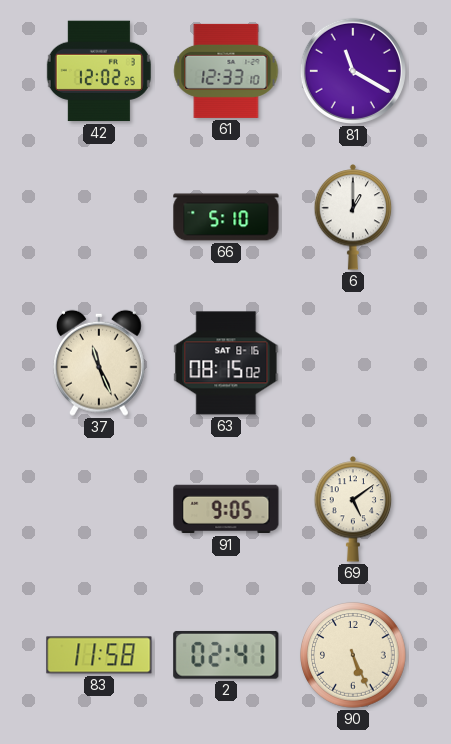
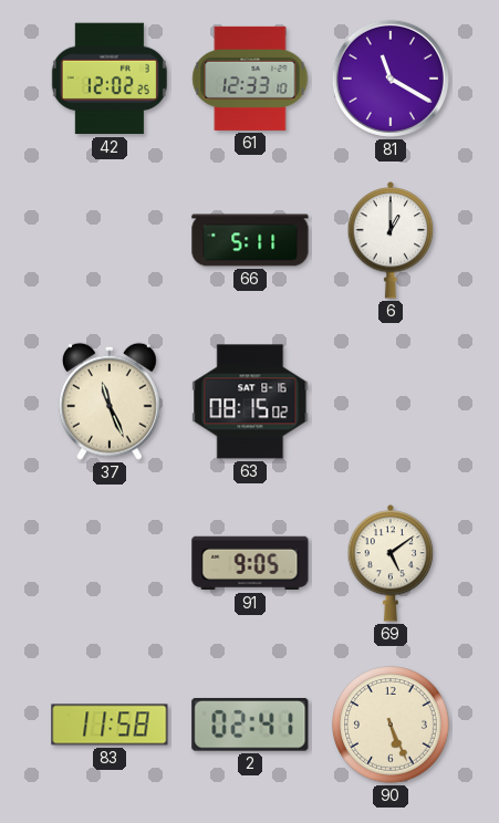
66: 5:10 -> 5:11
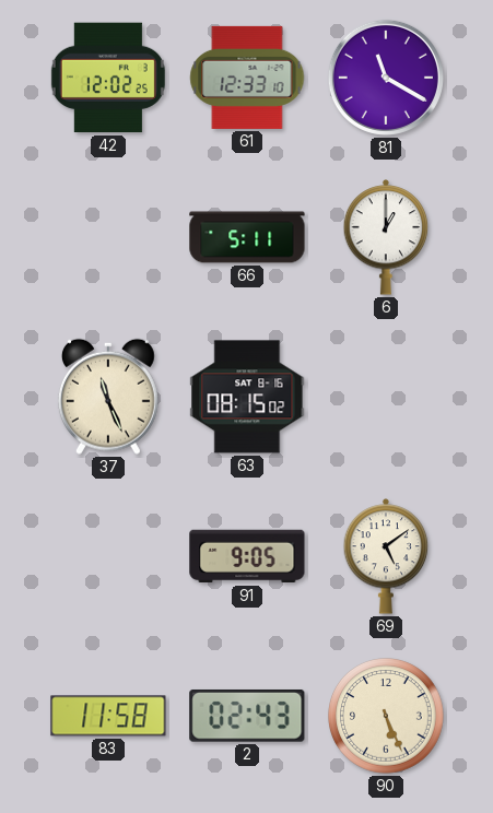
2: 02:41 -> 02:43
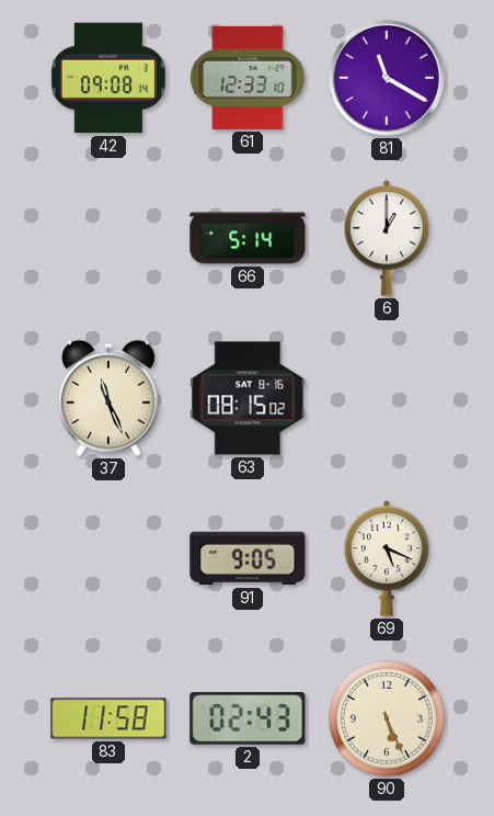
42: 12:02 -> 09:08
66: 5:11 -> 5:14
69: 5:09 -> 5:19
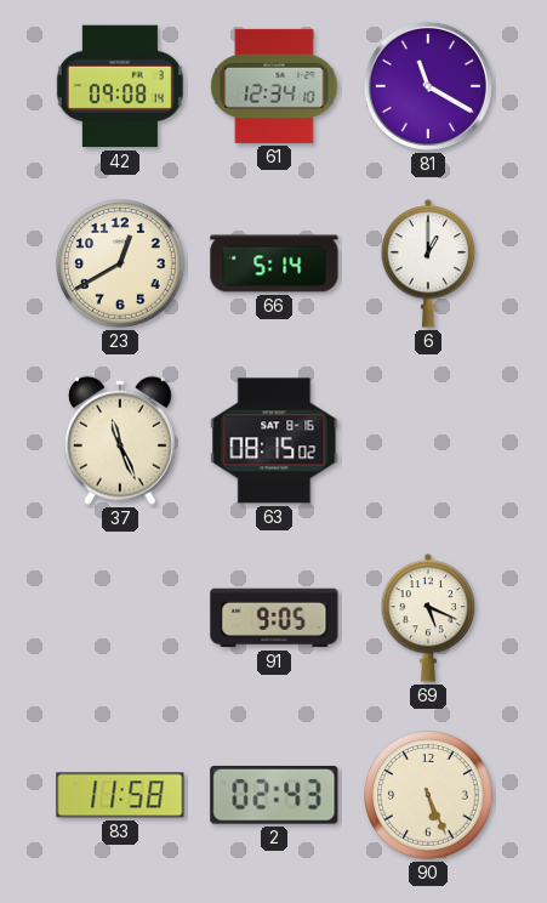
61: 12:33 -> 12:34
23: none -> 12:40
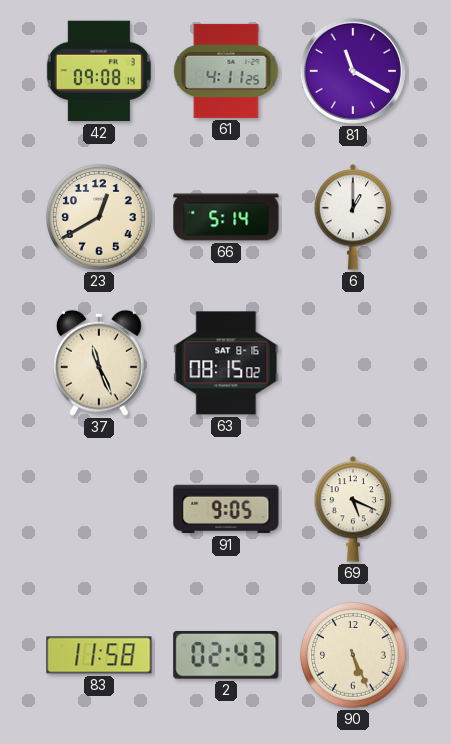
61: 12:34 -> 4:11
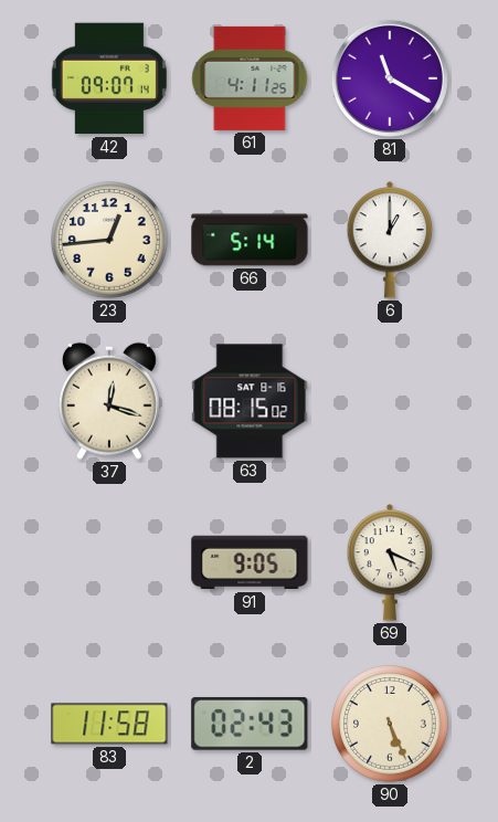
42: 09:08 -> 09:07
23: 12:40 -> 12:44
37: 11:26 -> 12:18
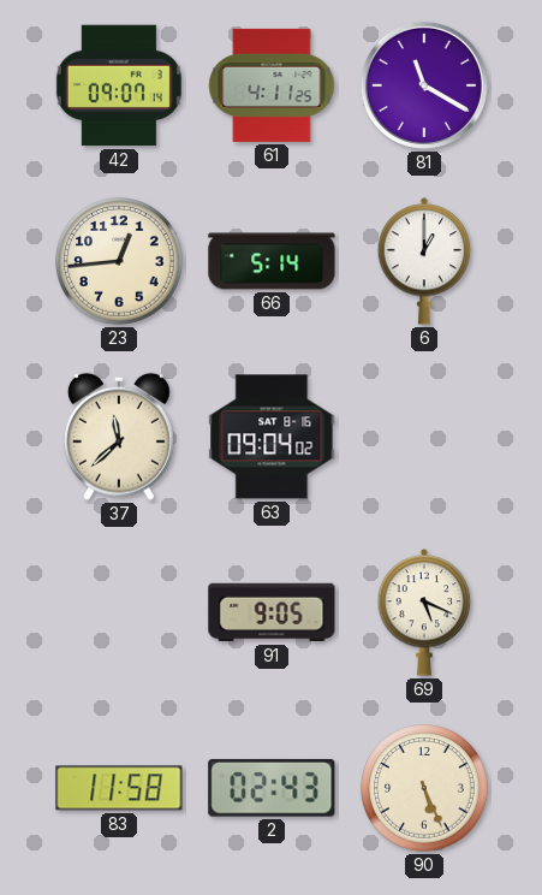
37: 12:18 -> 11:38
63: 08:15 -> 09:04
